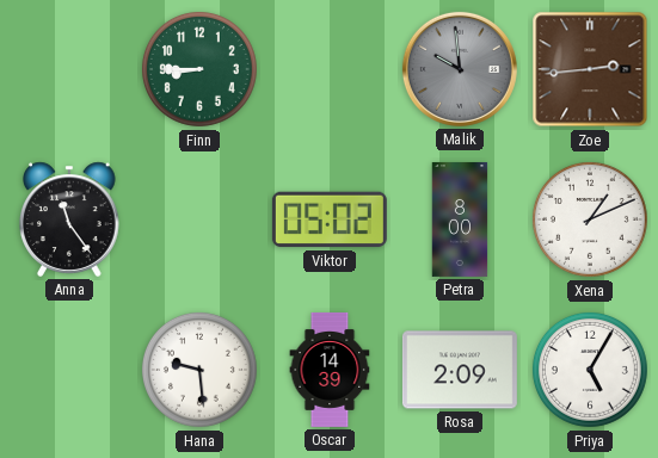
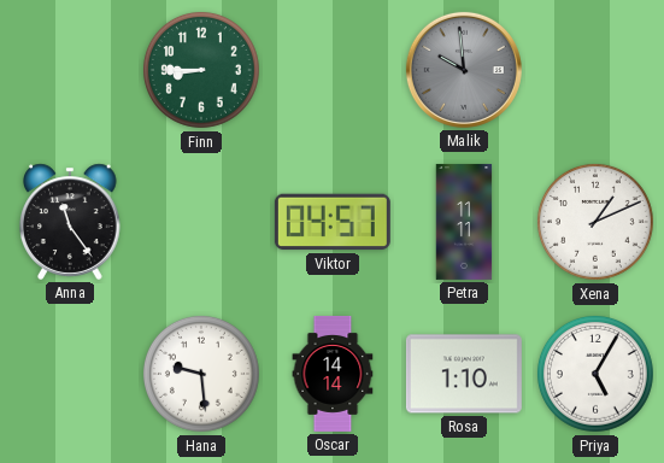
Zoe: 2:44 -> none
Viktor: 05:02 -> 04:57
Petra: 8:00 -> 11:11
Oscar: 14:39 -> 14:14
Rosa: 2:09 -> 1:10
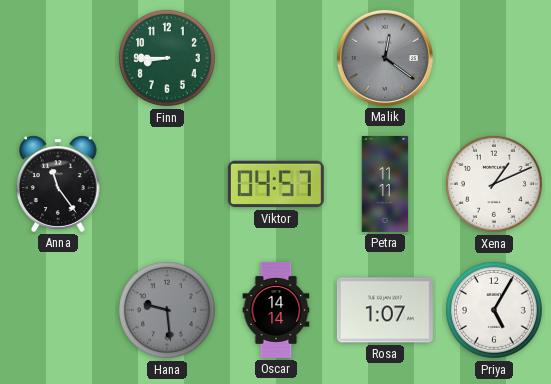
Malik: 9:59 -> 12:21
Hana dial: white -> grey
Rosa: 1:10 -> 1:07
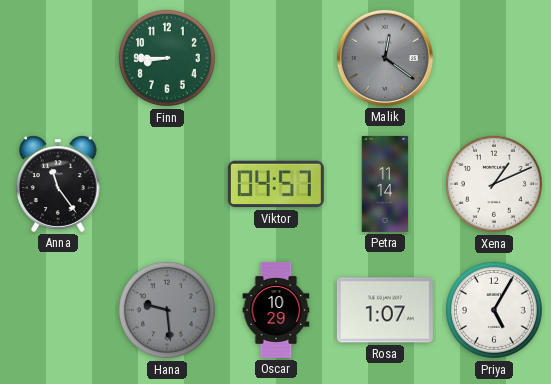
Petra: 11:11 -> 11:14
Oscar: 14:14 -> 10:29
